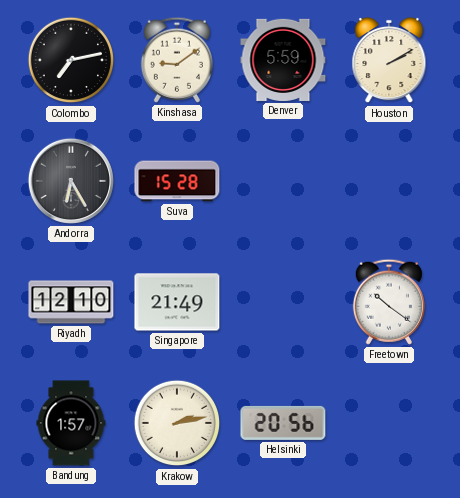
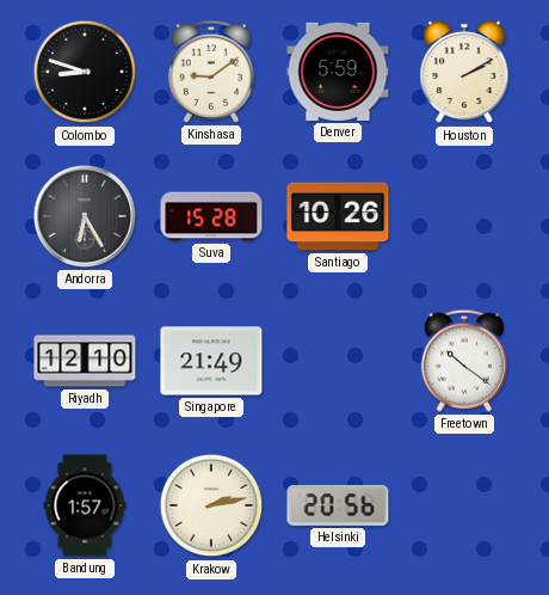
Colombo: 7:13 -> 8:48
Santiago: none -> 10:26
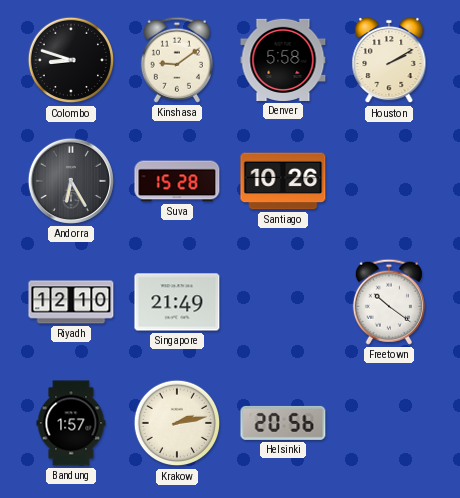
Denver: 5:59 -> 5:58
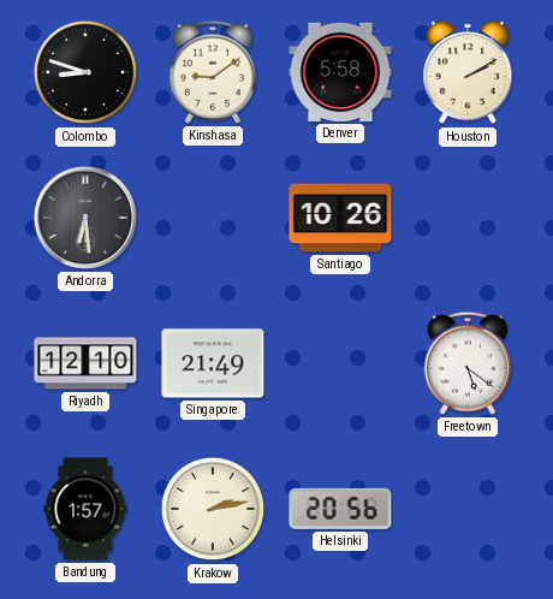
Andorra: 6:25 -> 6:29
Suva: 15:28 -> none
Freetown: 10:21 -> 5:21
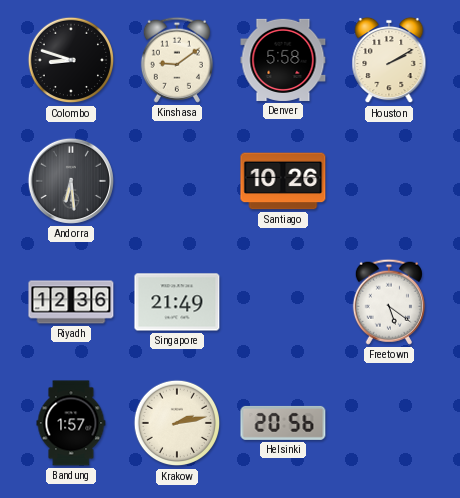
Riyadh: 12:10 -> 12:36
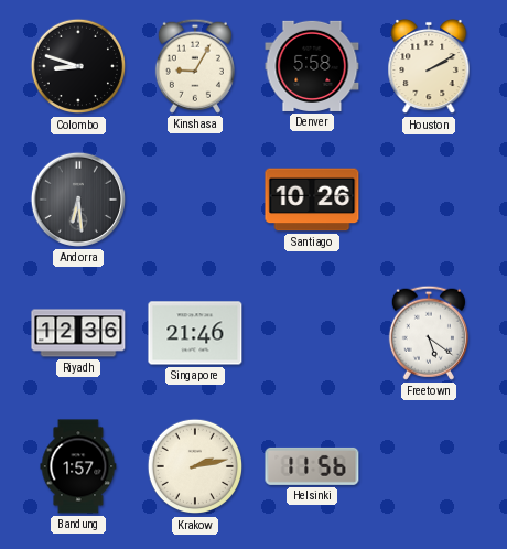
Kinshasa: 9:09 -> 9:05
Singapore: 21:49 -> 21:46
Helsinki: 20:56 -> 11:56
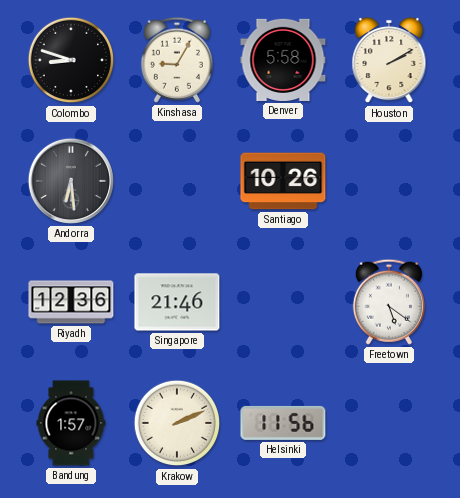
Krakow: 2:13 -> 2:11
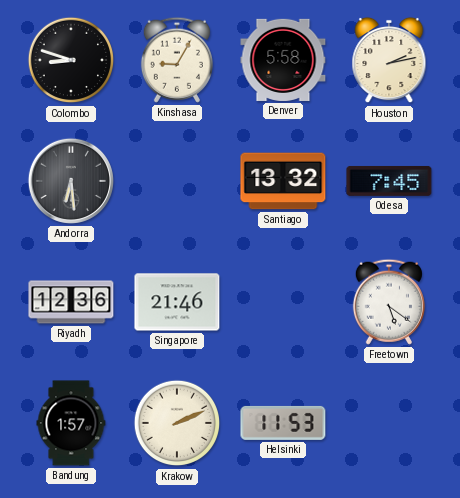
Houston: 2:10 -> 2:13
Santiago: 10:26 -> 13:32
Odesa: none -> 7:45
Helsinki: 11:56 -> 11:53
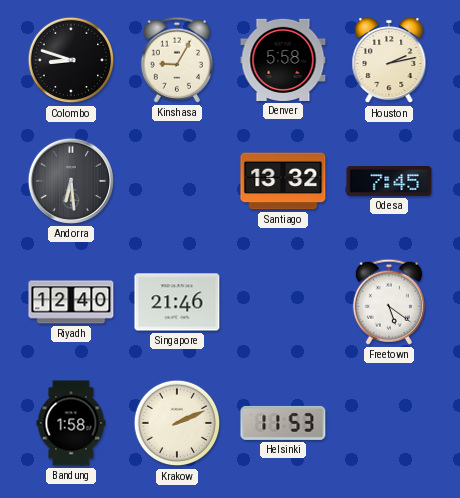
Riyadh: 12:36 -> 12:40
Bandung: 1:57 -> 1:58
